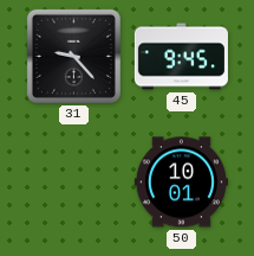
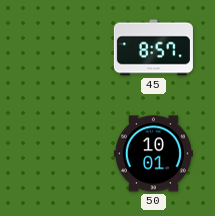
31: 9:23 -> none
45: 9:45 -> 8:57
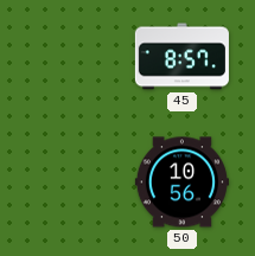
50: 10:01 -> 10:56
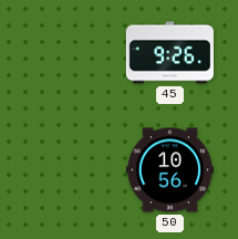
45: 8:57 -> 9:26
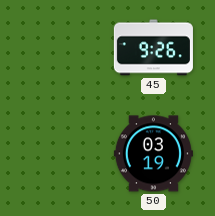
50: 10:56 -> 03:19
